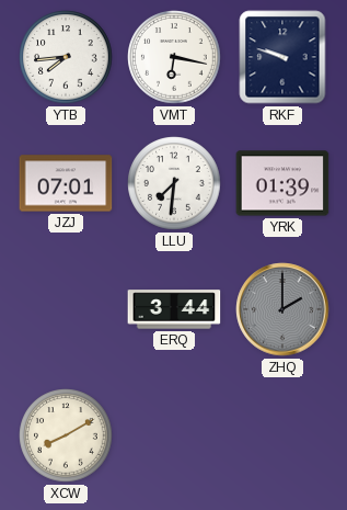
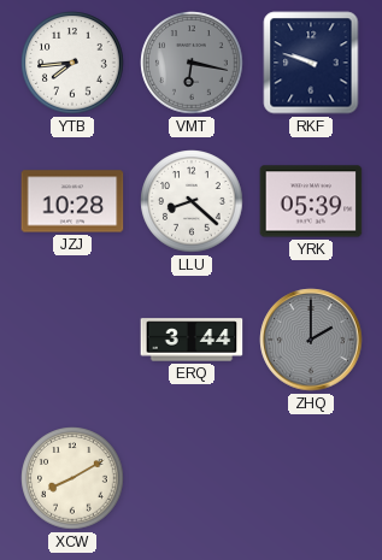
VMT dial: white -> grey
JZJ: 07:01 -> 10:28
LLU: 7:31 -> 8:22
YRK: 01:39 -> 05:39
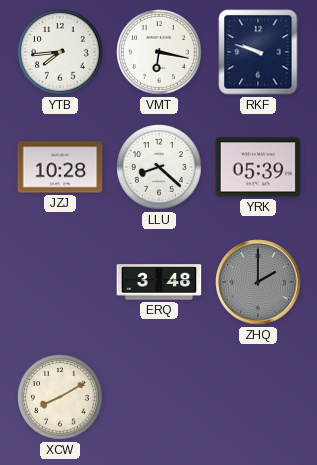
VMT dial: grey -> white
ERQ: 3:44 -> 3:48
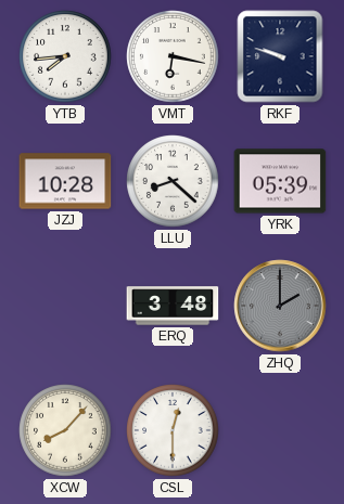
XCW: 8:10 -> 8:07
CSL: none -> 12:30
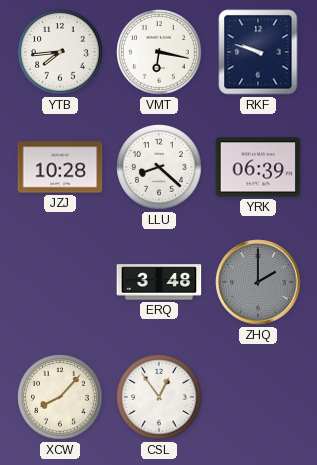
YRK: 05:39 -> 06:39
CSL: 12:30 -> 12:54
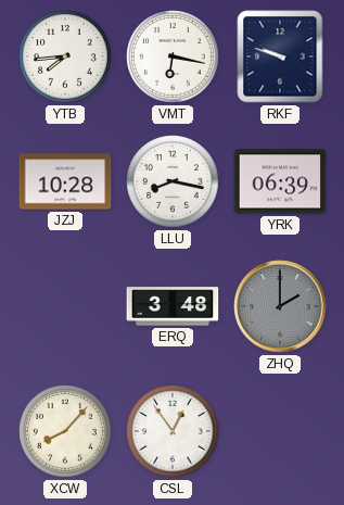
LLU: 8:22 -> 8:17
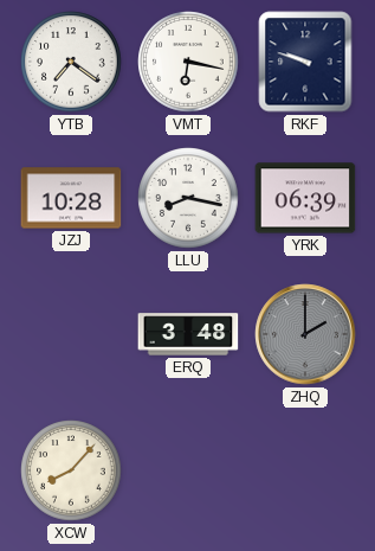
YTB: 7:44 -> 7:21
CSL: 12:54 -> none
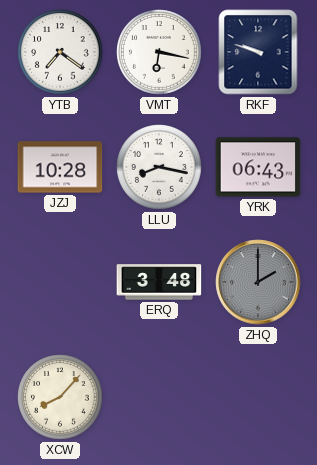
YRK: 06:39 -> 06:43
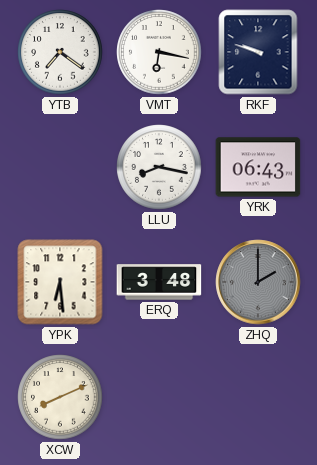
JZJ: 10:28 -> none
YPK: none -> 6:29
XCW: 8:07 -> 8:11
